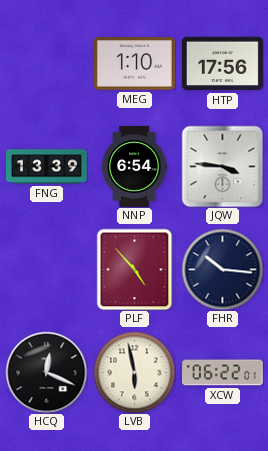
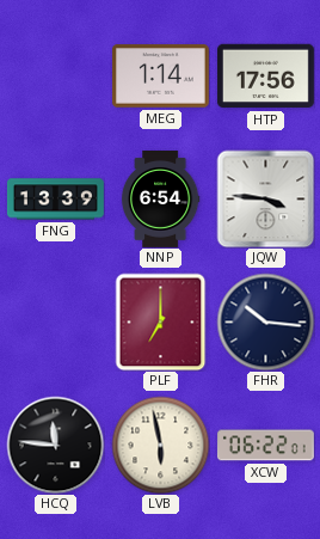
MEG: 1:10 -> 1:14
PLF: 4:53 -> 7:00
HCQ: 12:19 -> 11:46
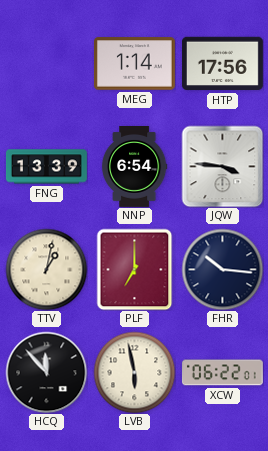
TTV: none -> 1:02
HCQ: 11:46 -> 11:53
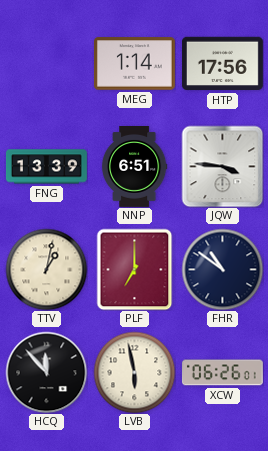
NNP: 6:54 -> 6:51
FHR: 10:16 -> 10:51
XCW: 06:22 -> 06:26
